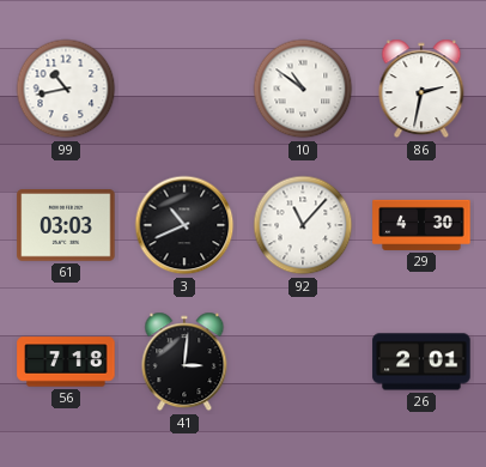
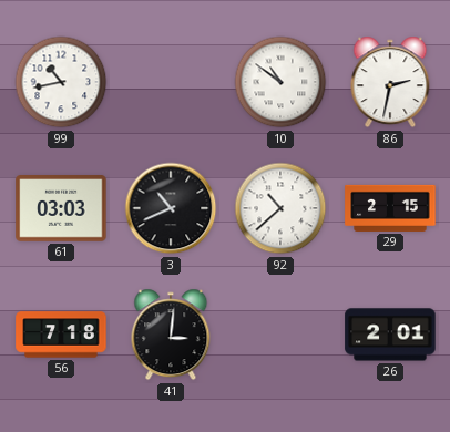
92: 11:07 -> 10:38
29: 4:30 -> 2:15
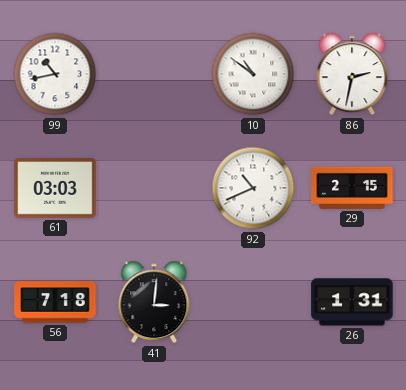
3: 10:41 -> none
92: 10:38 -> 10:41
26: 2:01 -> 1:31
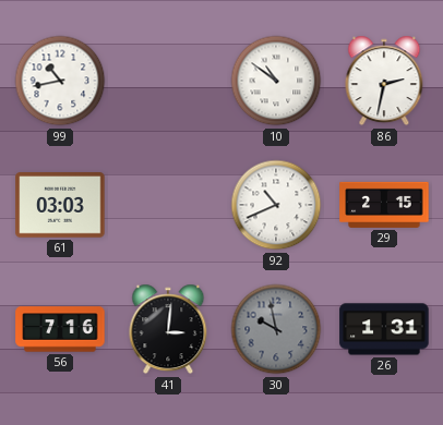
56: 7:18 -> 7:16
30: none -> 9:58
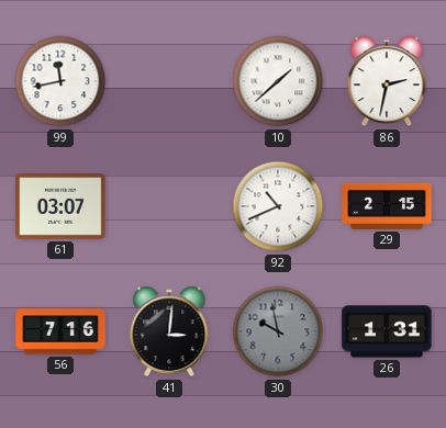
99: 10:43 -> 11:43
10: 10:51 -> 1:38
61: 03:03 -> 03:07
